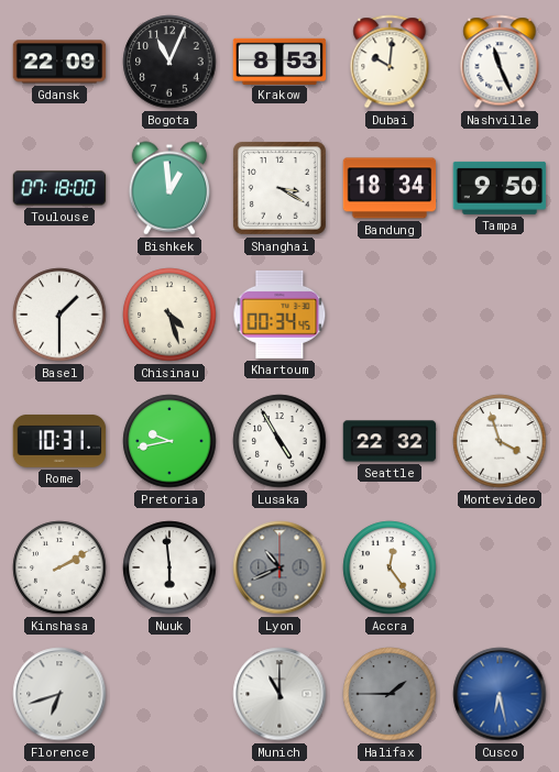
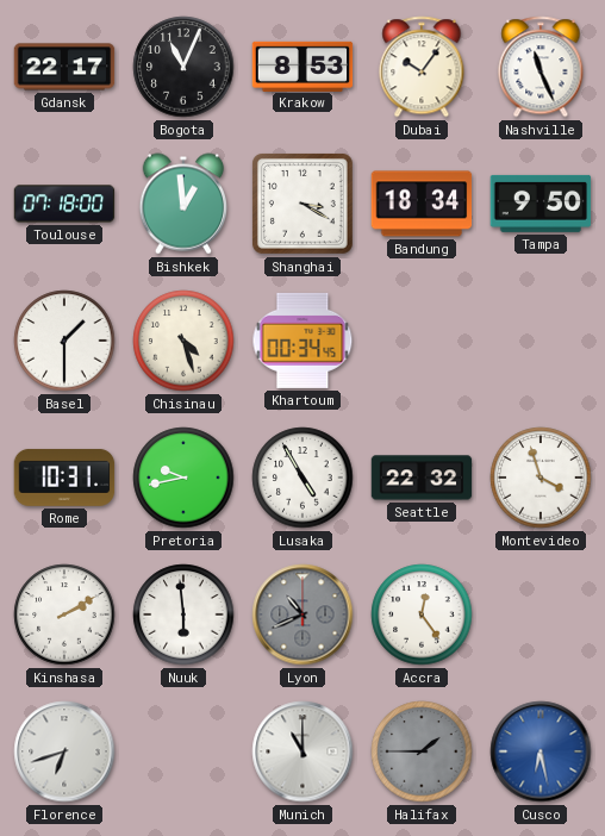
Gdansk: 22:09 -> 22:17
Dubai: 10:01 -> 10:06
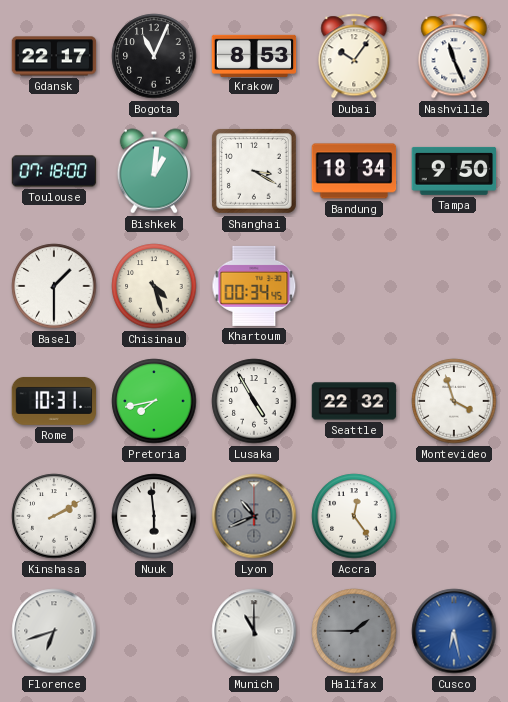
Bishkek: 12:59 -> 1:01
Pretoria: 9:43 -> 7:43
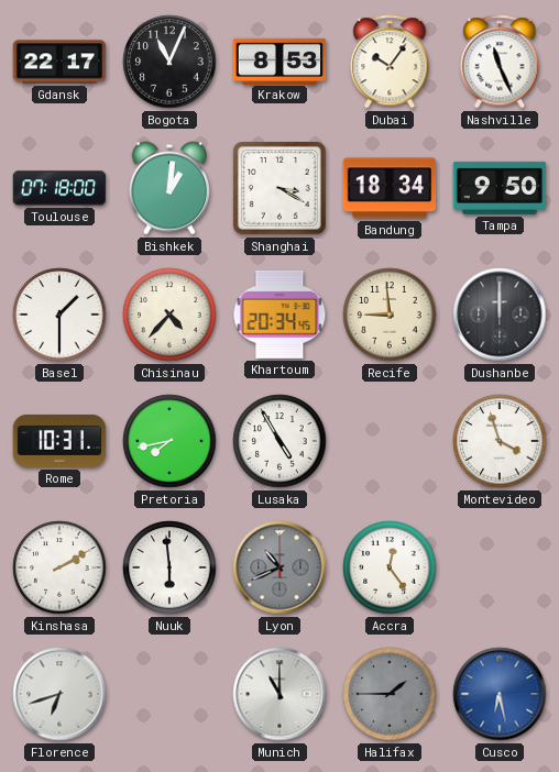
Chisinau: 4:27 -> 4:37
Khartoum: 00:34 -> 20:34
Recife: none -> 8:59
Dushanbe: none -> 12:00
Seattle: 22:32 -> none
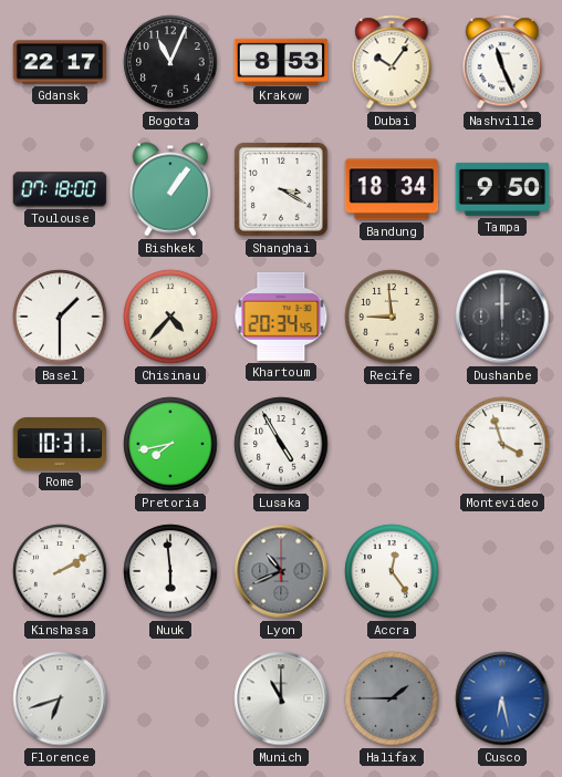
Bishkek: 1:01 -> 1:06
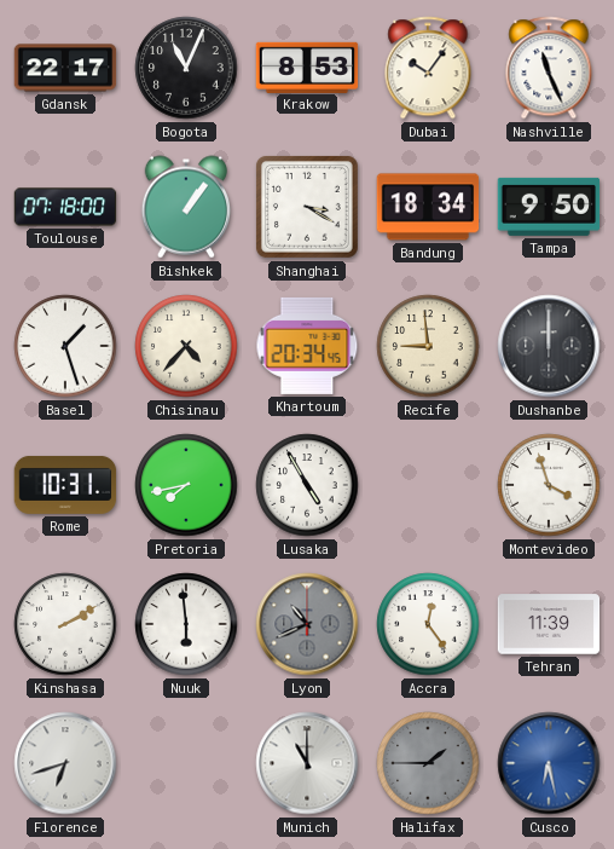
Basel: 1:30 -> 1:27
Tehran: none -> 11:39
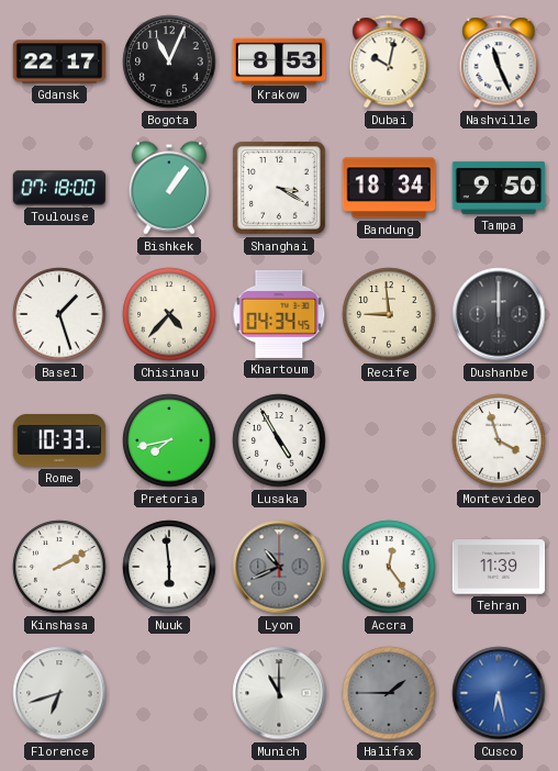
Dubai: 10:06 -> 10:02
Khartoum: 20:34 -> 04:34
Rome: 10:31 -> 10:33
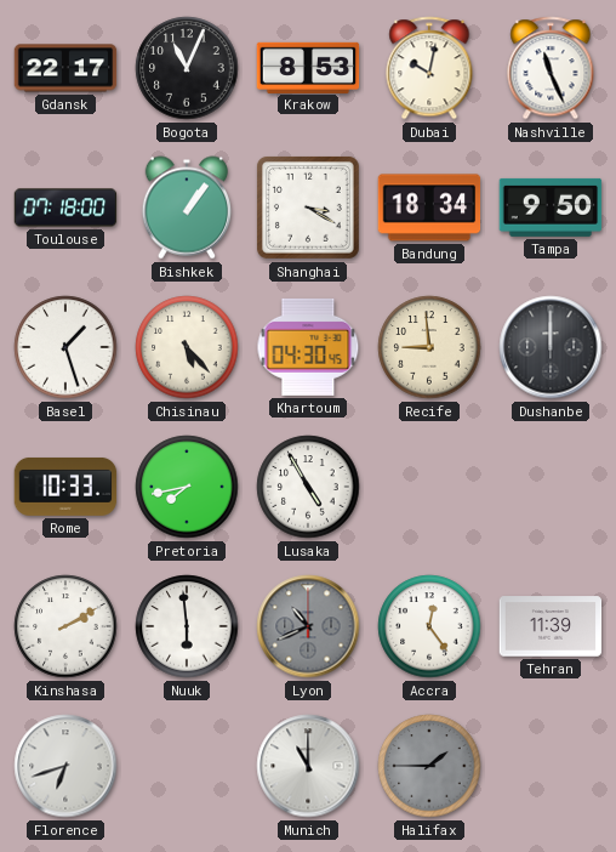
Chisinau: 4:37 -> 5:23
Khartoum: 04:34 -> 04:30
Montevideo: 3:57 -> none
Cusco: 6:28 -> none
